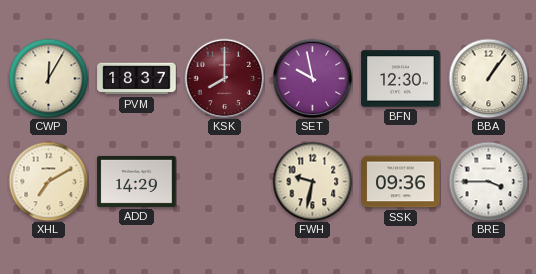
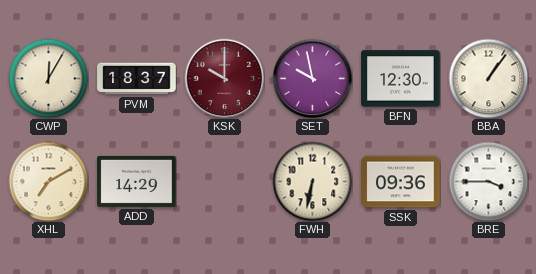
KSK: 8:00 -> 10:00
FWH: 9:32 -> 6:32
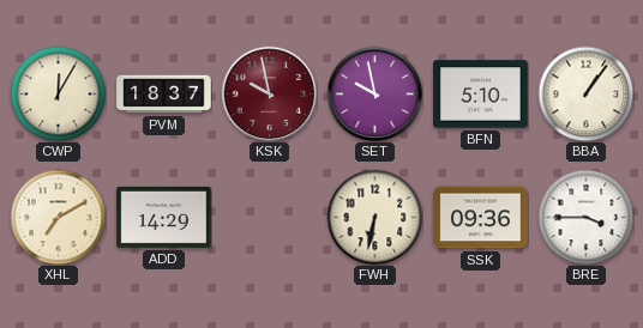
KSK: 10:00 -> 9:58
BFN: 12:30 -> 5:10
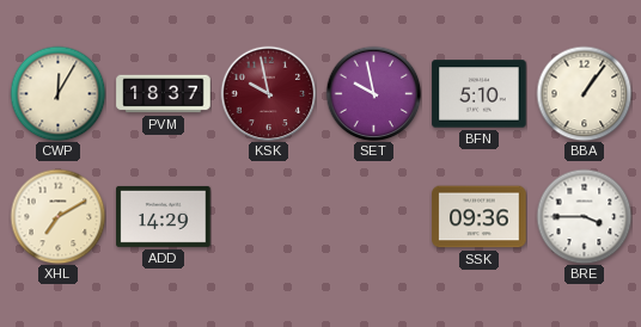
FWH: 6:32 -> none
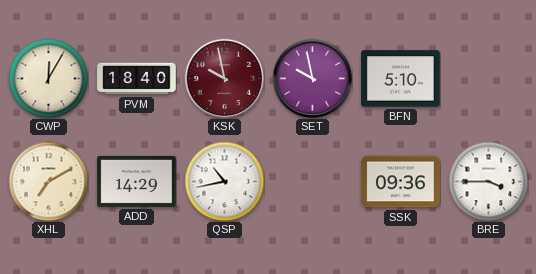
PVM: 18:37 -> 18:40
BBA: 1:06 -> none
QSP: none -> 10:43
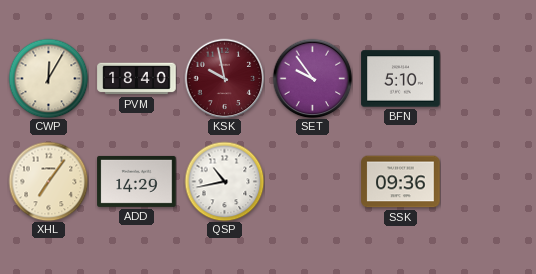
SET: 9:58 -> 9:54
XHL: 7:10 -> 7:06
BRE: 3:45 -> none
